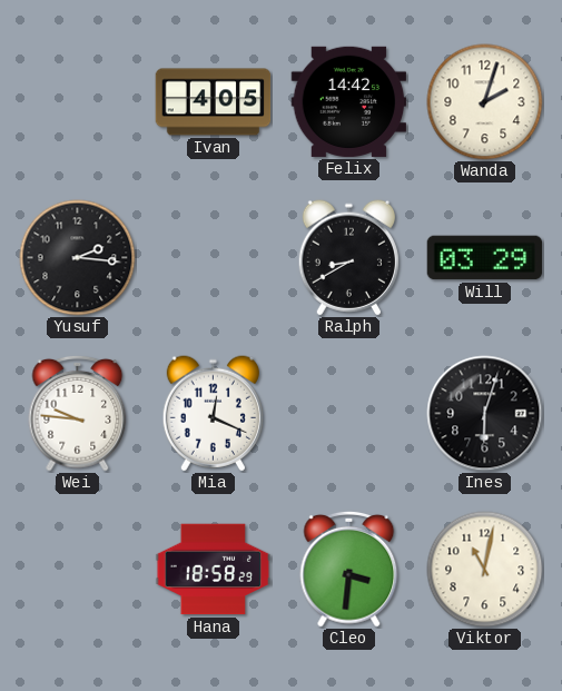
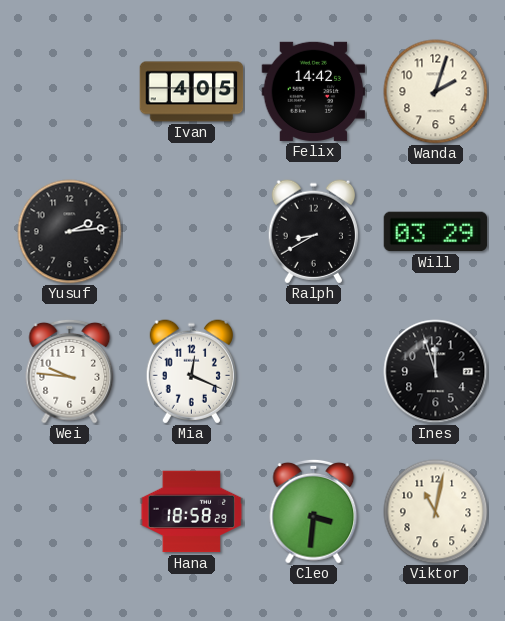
Yusuf: 2:16 -> 2:14
Ines: 6:03 -> 11:57
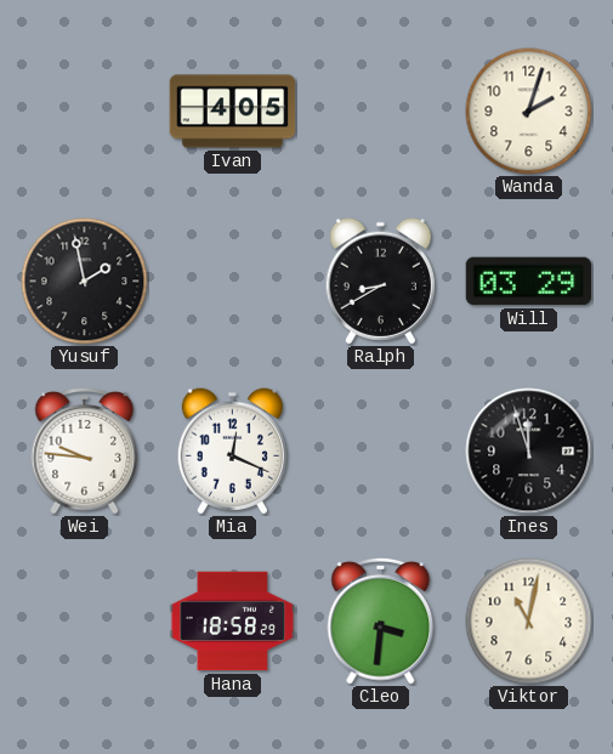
Felix: 14:42 -> none
Yusuf: 2:14 -> 1:58
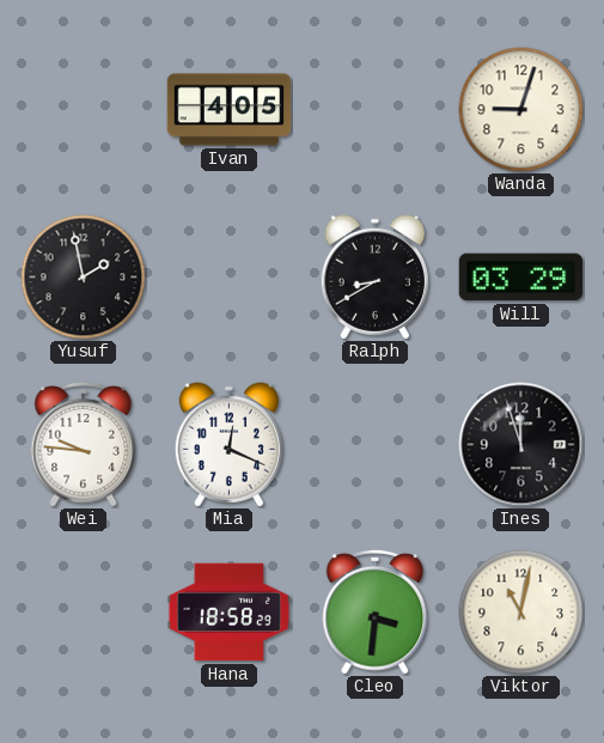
Wanda: 2:03 -> 9:03
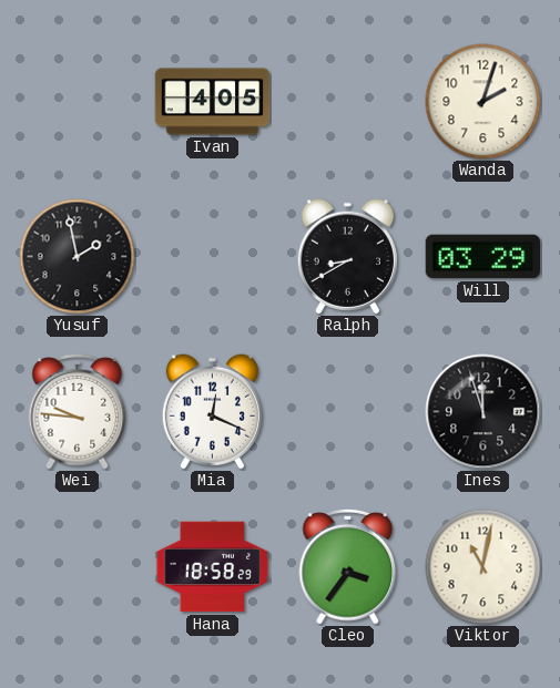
Wanda: 9:03 -> 2:03
Cleo: 3:31 -> 3:36
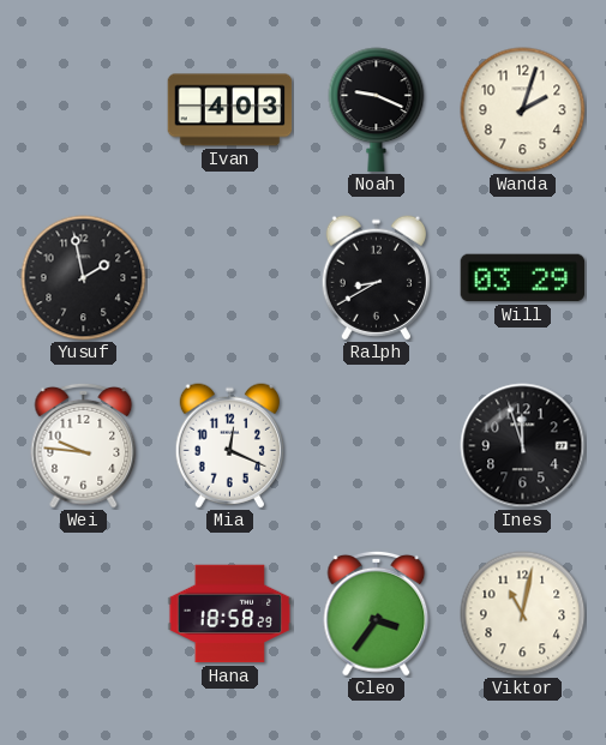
Ivan: 4:05 -> 4:03
Noah: none -> 9:19
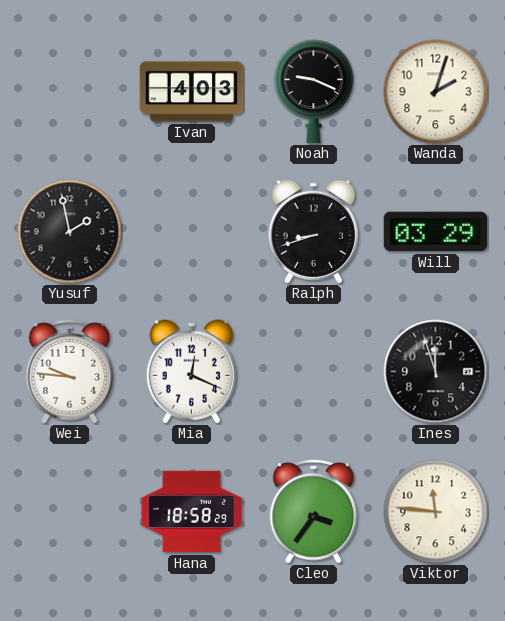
Ralph: 8:40 -> 8:42
Viktor: 11:02 -> 11:46
